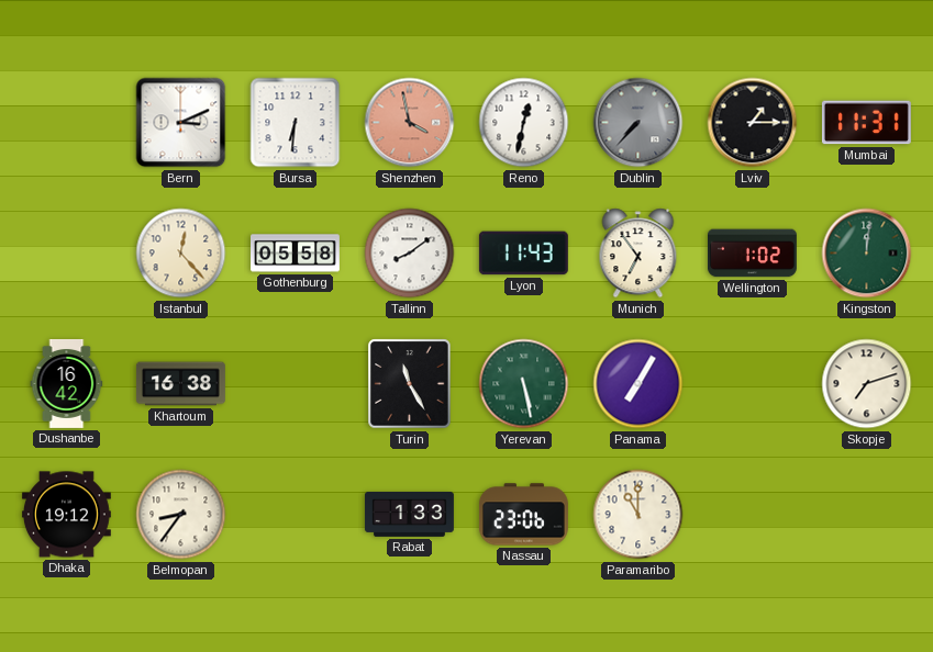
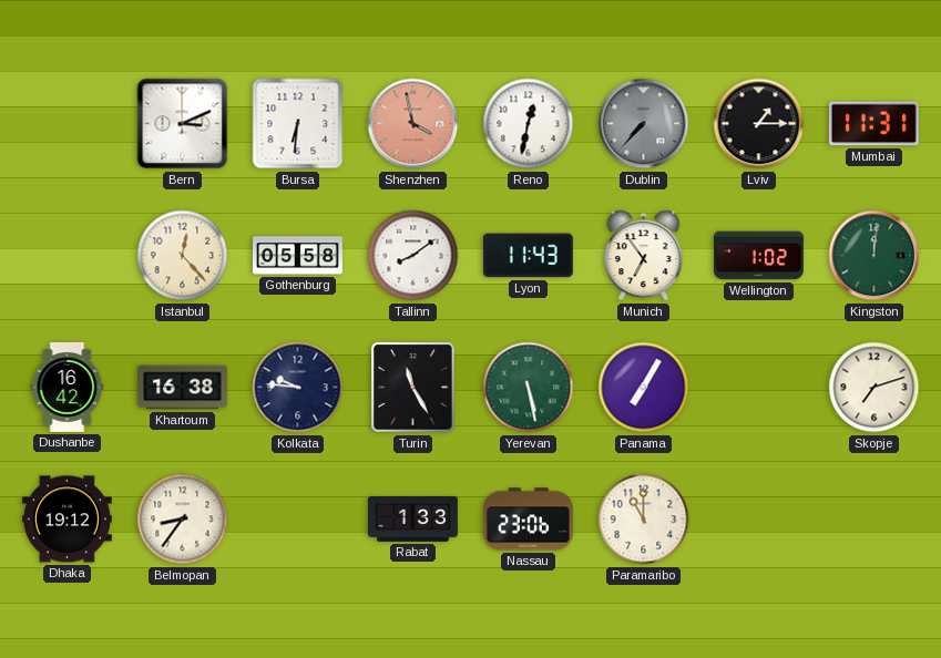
Kolkata: none -> 9:46
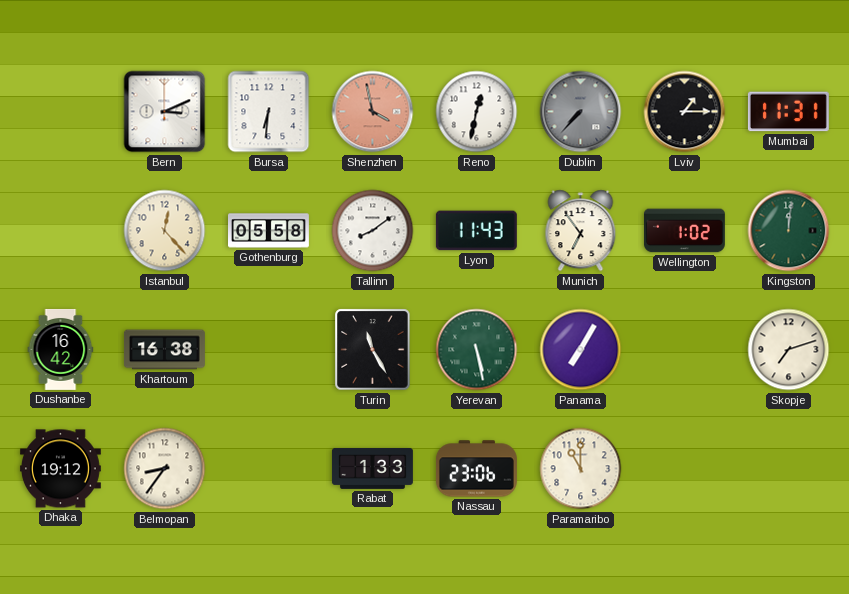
Kolkata: 9:46 -> none
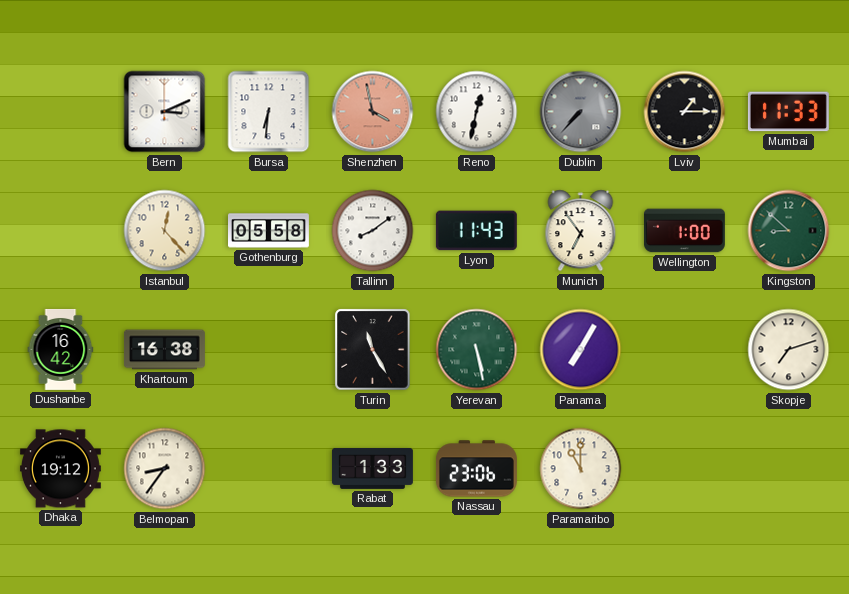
Mumbai: 11:31 -> 11:33
Wellington: 1:02 -> 1:00
Kingston: 12:01 -> 8:52
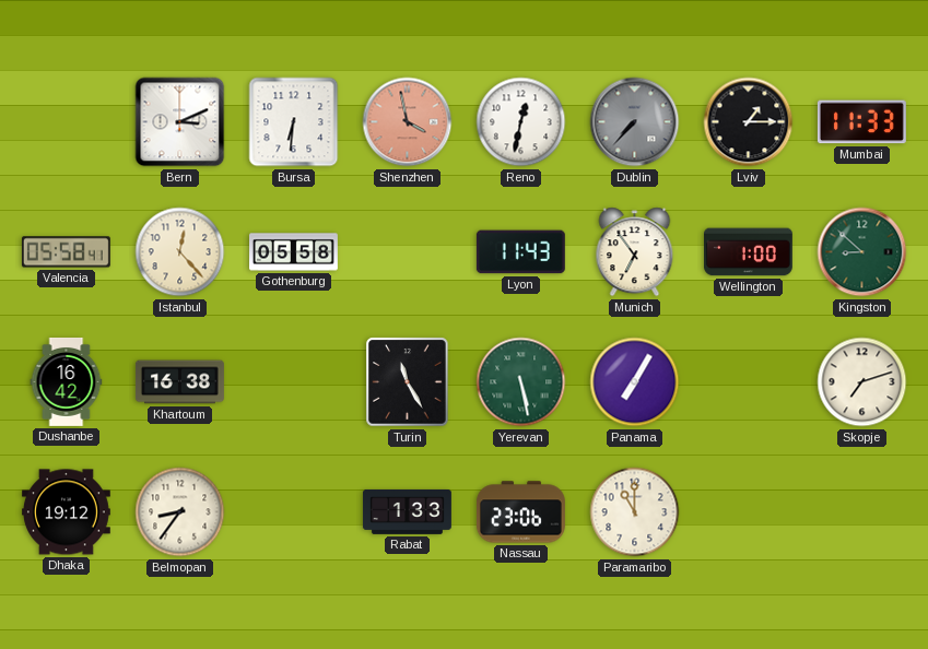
Valencia: none -> 05:58
Tallinn: 8:09 -> none
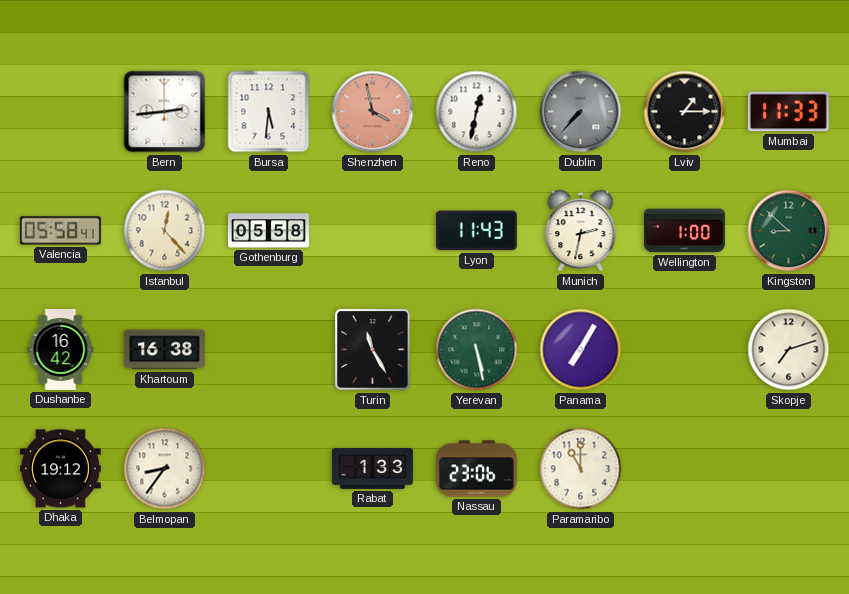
Bern: 3:11 -> 2:44
Bursa: 6:31 -> 5:31
Munich: 6:54 -> 2:32
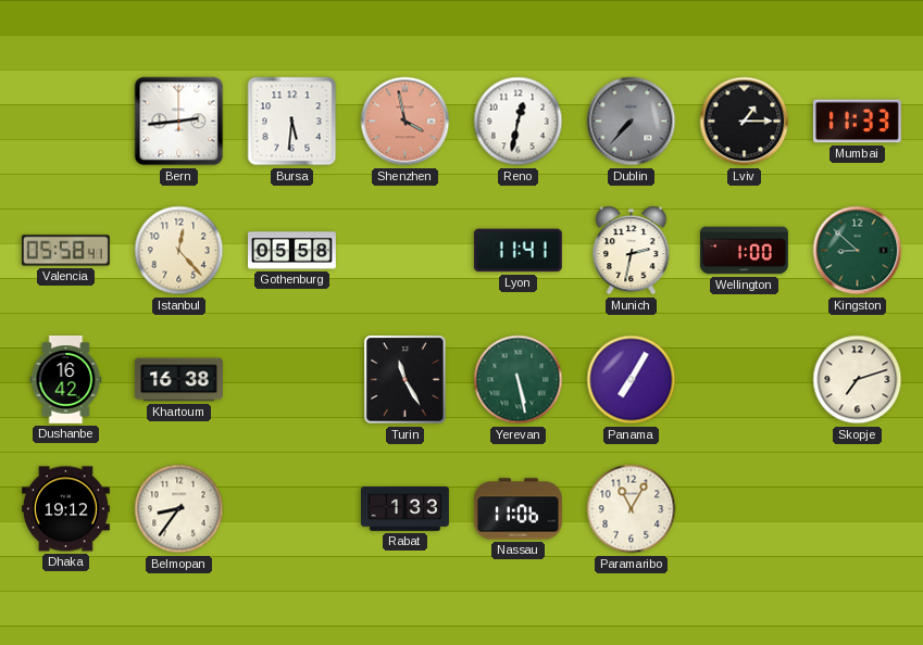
Lyon: 11:43 -> 11:41
Nassau: 23:06 -> 11:06
Paramaribo: 11:00 -> 11:05
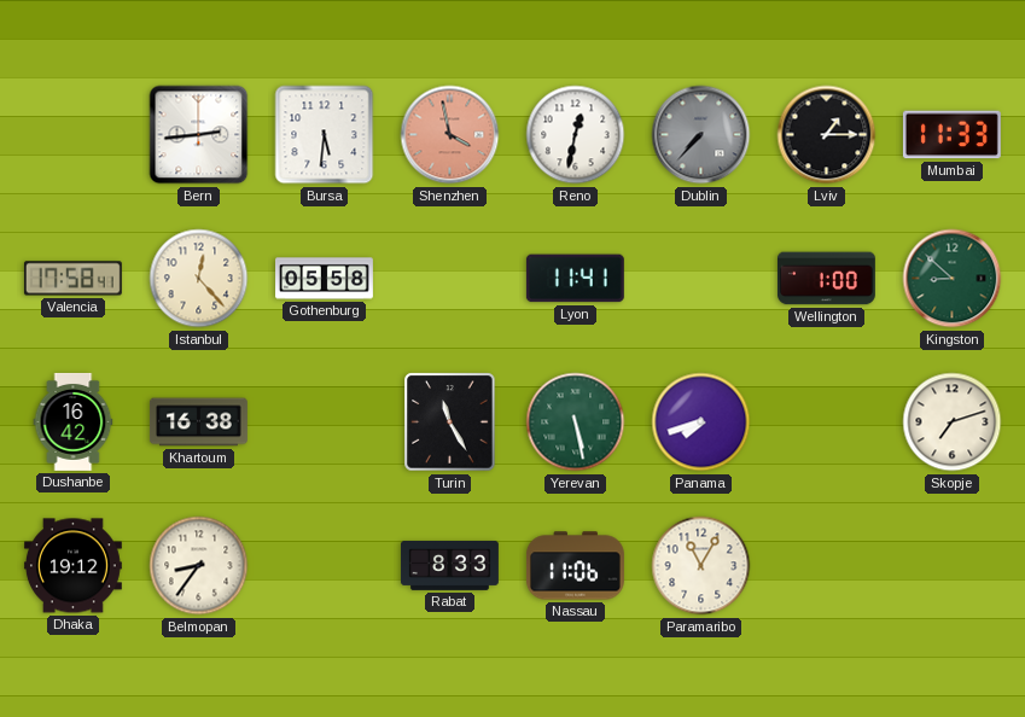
Valencia: 05:58 -> 17:58
Munich: 2:32 -> none
Panama: 7:05 -> 7:42
Rabat: 1:33 -> 8:33
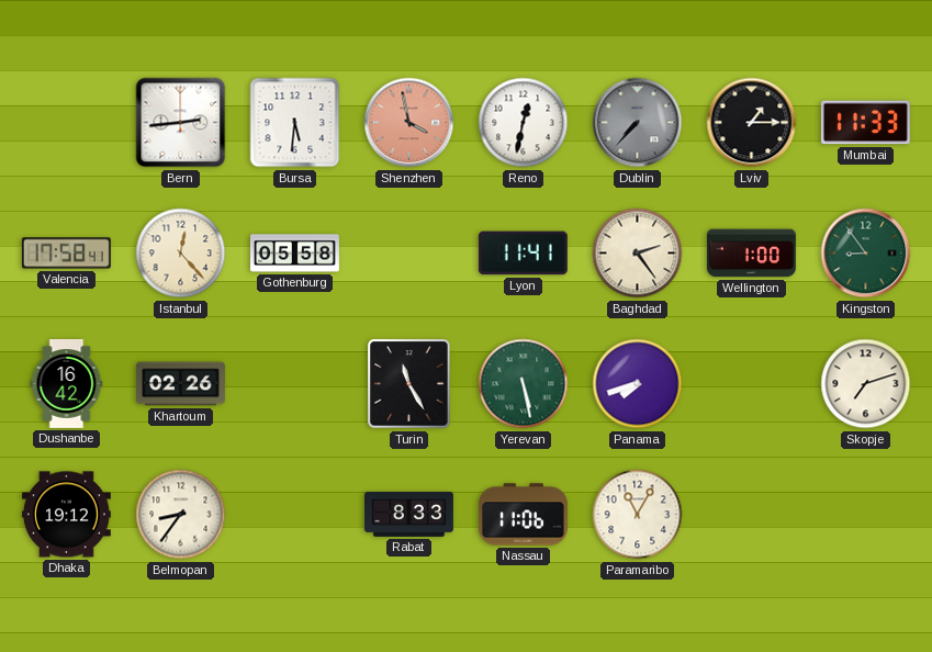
Baghdad: none -> 2:24
Kingston: 8:52 -> 8:54
Khartoum: 16:38 -> 02:26
